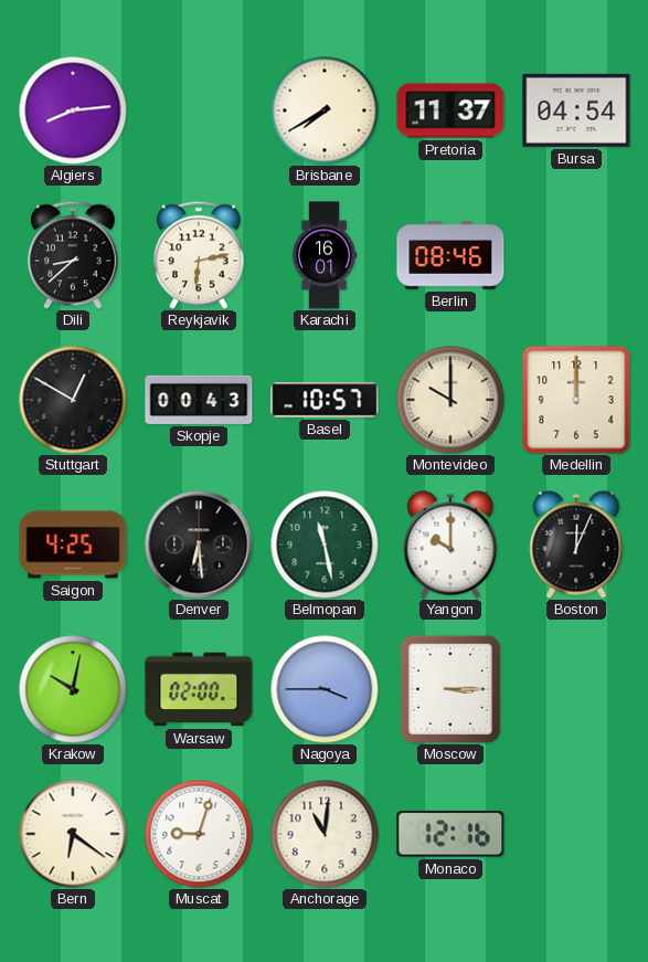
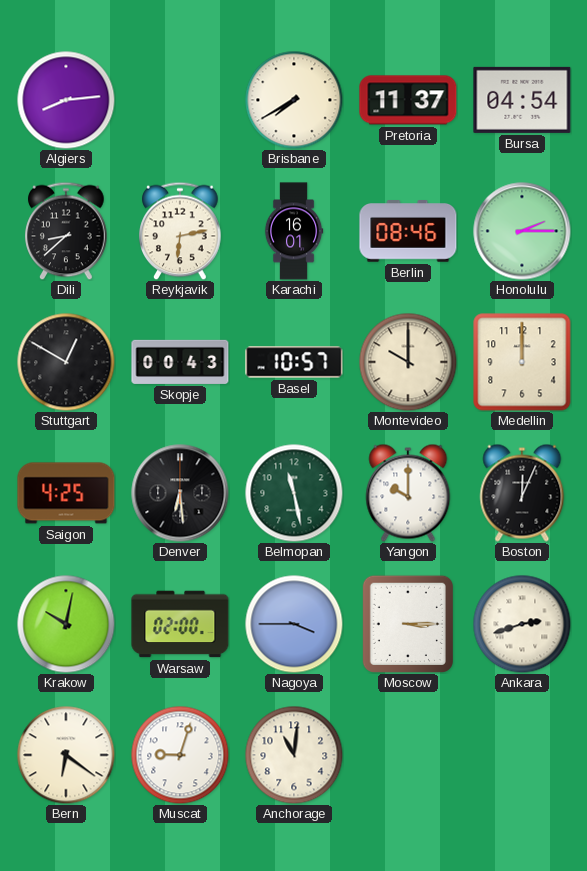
Honolulu: none -> 2:15
Ankara: none -> 2:42
Monaco: 12:16 -> none
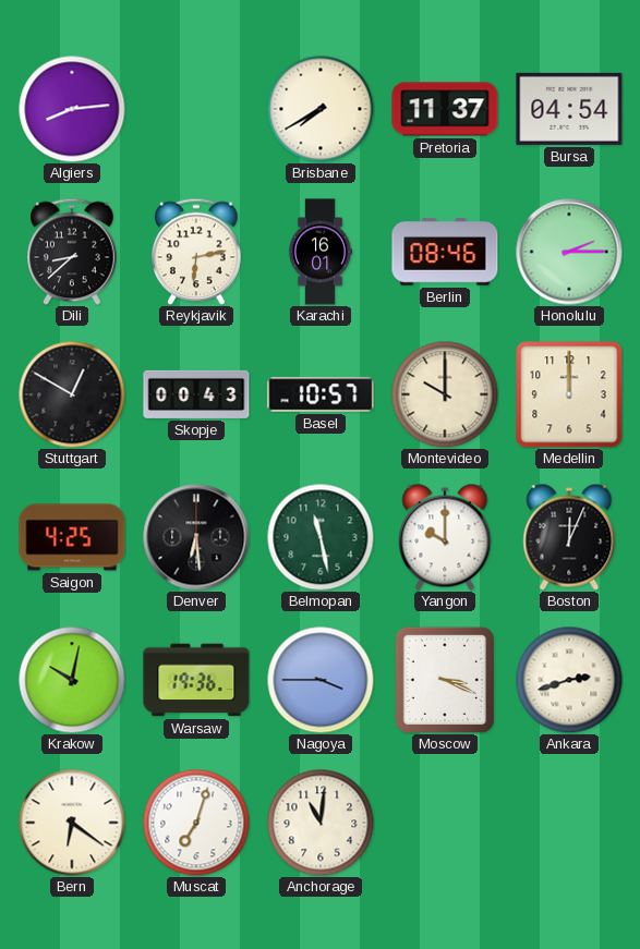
Warsaw: 02:00 -> 19:36
Moscow: 3:15 -> 3:19
Muscat: 9:03 -> 7:03
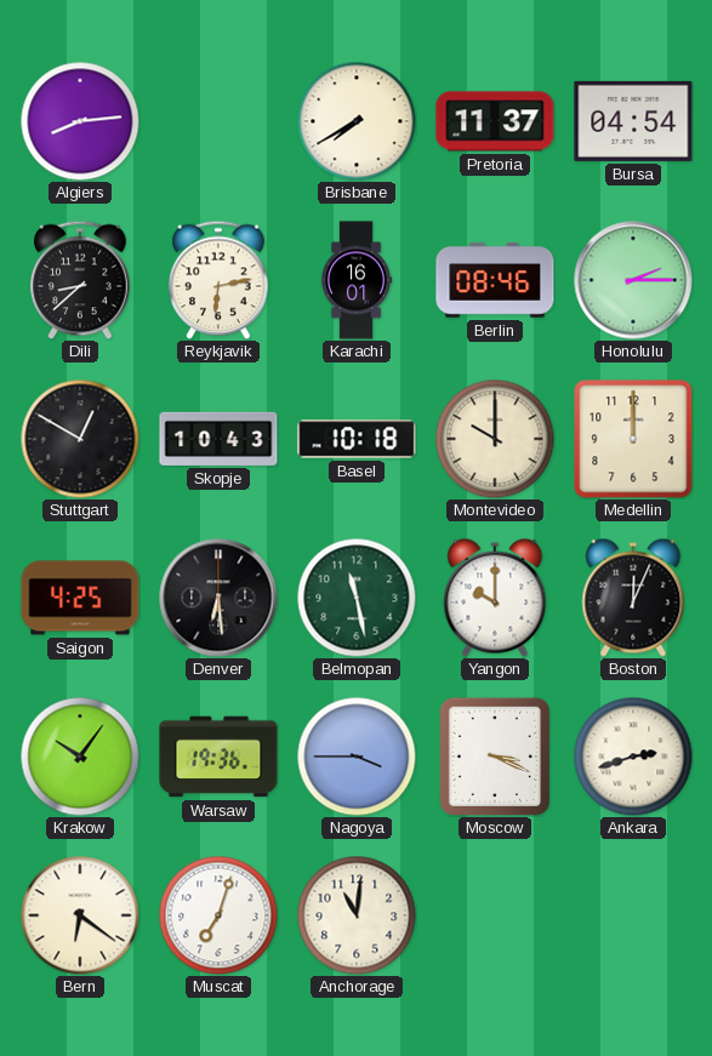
Skopje: 00:43 -> 10:43
Basel: 10:57 -> 10:18
Krakow: 10:02 -> 10:06
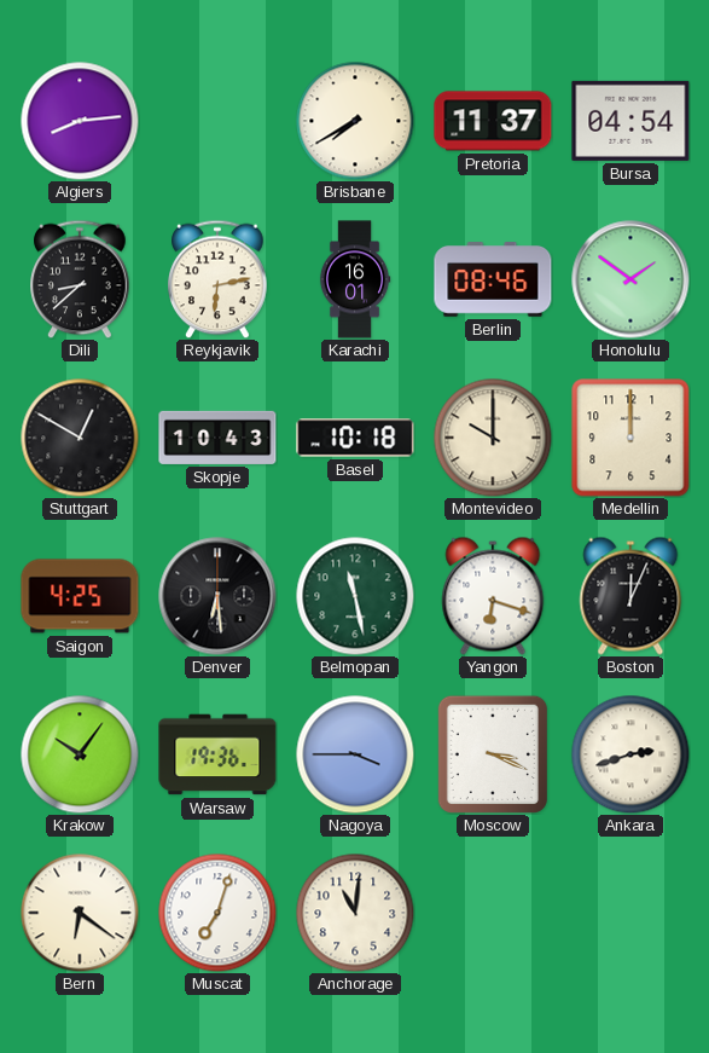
Honolulu: 2:15 -> 1:51
Yangon: 10:00 -> 6:18
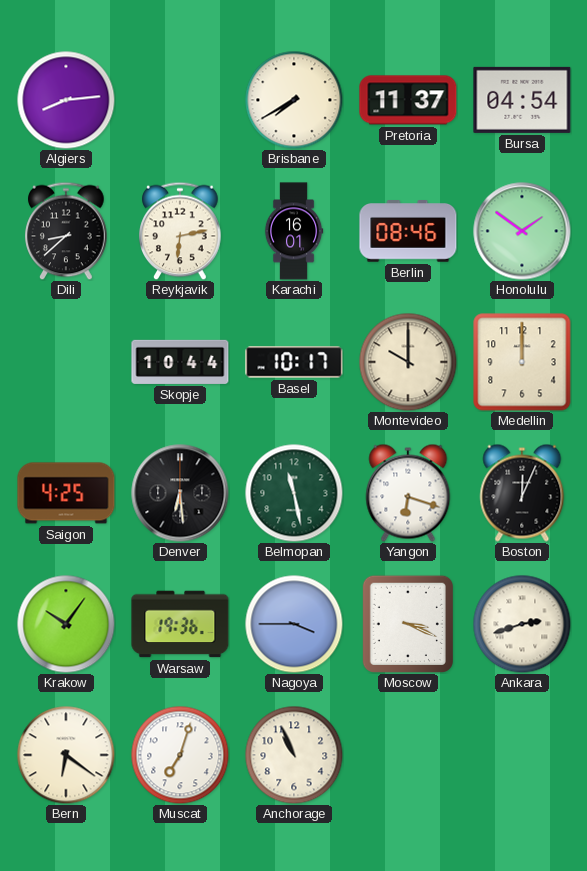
Stuttgart: 12:50 -> none
Skopje: 10:43 -> 10:44
Basel: 10:18 -> 10:17
Anchorage: 11:01 -> 10:56
